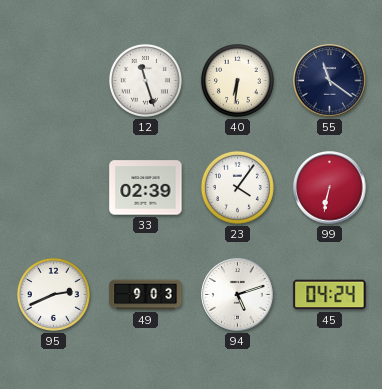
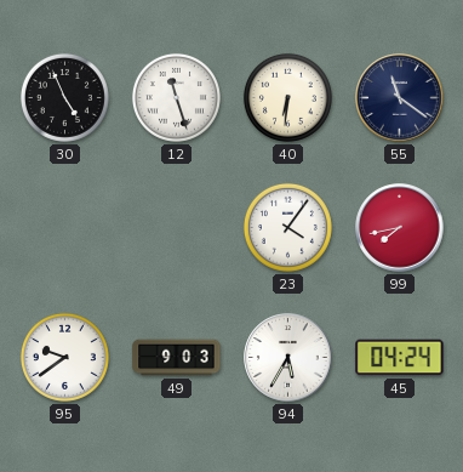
30: none -> 4:56
33: 02:39 -> none
99: 6:32 -> 7:43
95: 2:41 -> 9:39
94: 5:12 -> 5:35
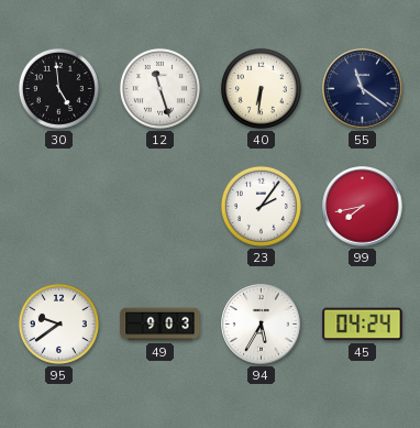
30: 4:56 -> 4:59
23: 4:06 -> 2:06
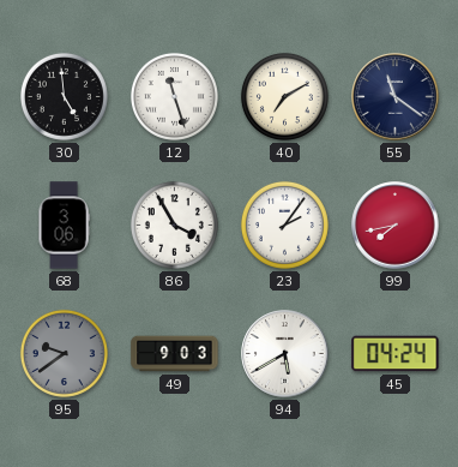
40: 6:31 -> 7:10
68: none -> 3:06
86: none -> 3:55
95 dial: white -> grey
94: 5:35 -> 5:40
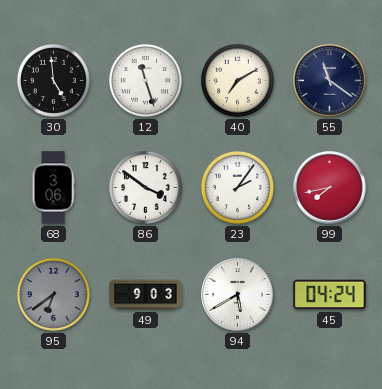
86: 3:55 -> 3:51
95: 9:39 -> 6:39
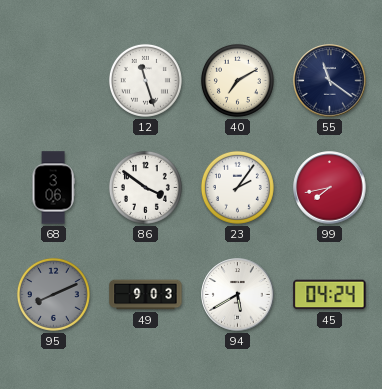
30: 4:59 -> none
95: 6:39 -> 8:11
